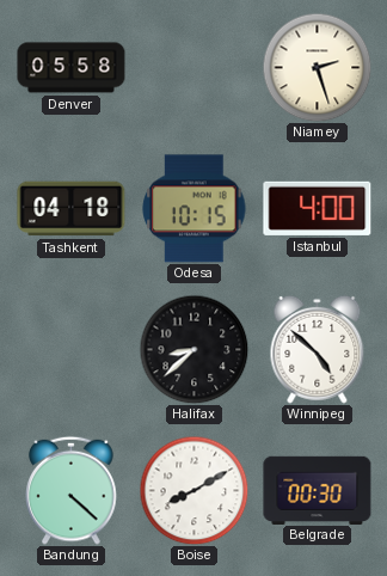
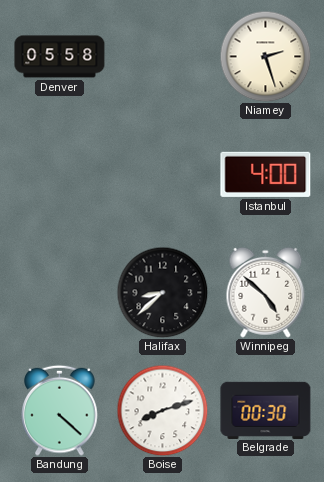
Tashkent: 04:18 -> none
Odesa: 10:15 -> none
Boise: 8:10 -> 8:12
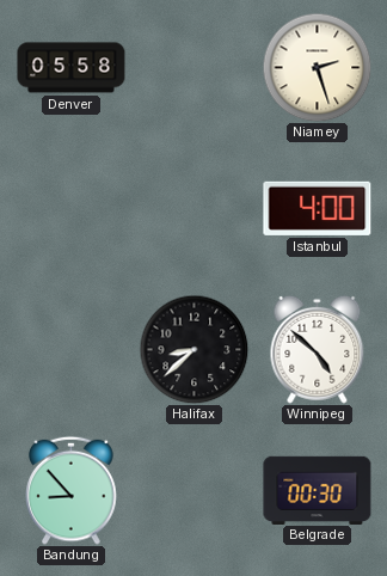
Bandung: 4:22 -> 8:53
Boise: 8:12 -> none
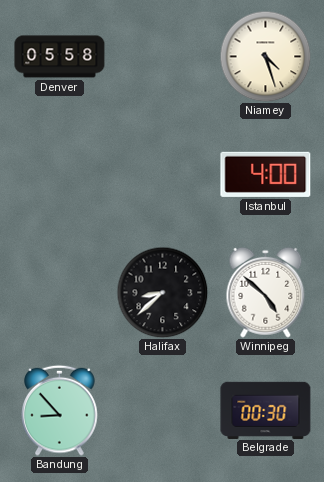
Niamey: 2:27 -> 4:27
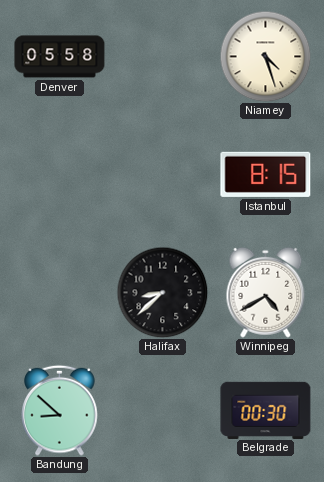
Istanbul: 4:00 -> 8:15
Winnipeg: 4:52 -> 4:40
Bandung: 8:53 -> 8:52
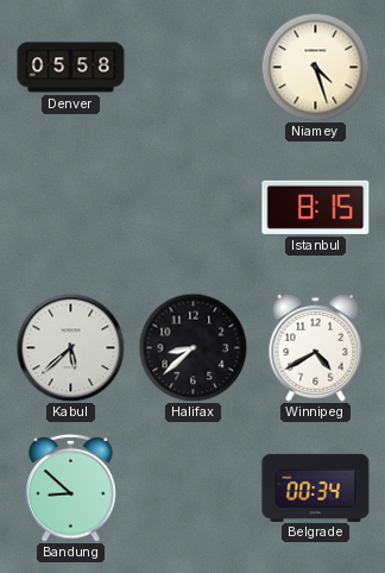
Kabul: none -> 5:38
Belgrade: 00:30 -> 00:34
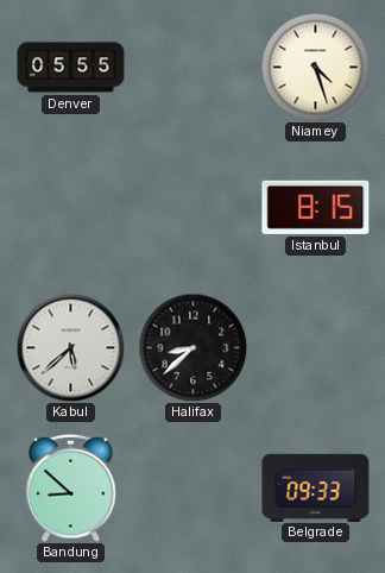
Denver: 05:58 -> 05:55
Winnipeg: 4:40 -> none
Belgrade: 00:34 -> 09:33
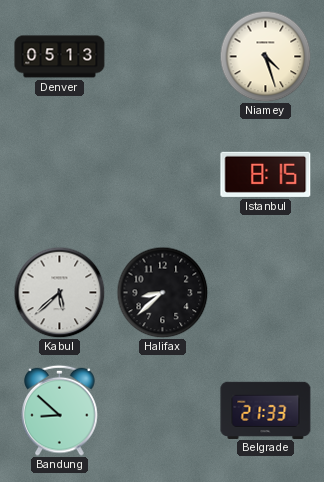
Denver: 05:55 -> 05:13
Belgrade: 09:33 -> 21:33
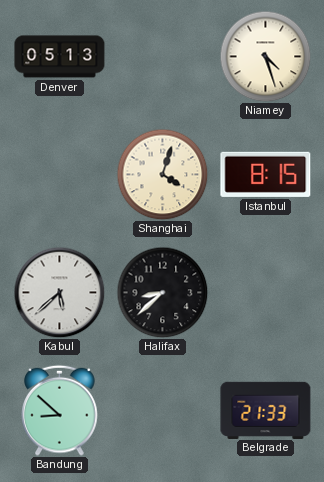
Shanghai: none -> 4:03
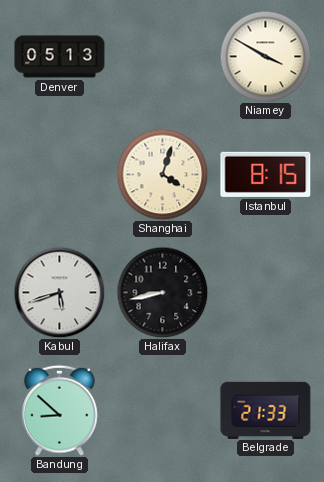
Niamey: 4:27 -> 3:50
Kabul: 5:38 -> 5:42
Halifax: 8:38 -> 8:43
